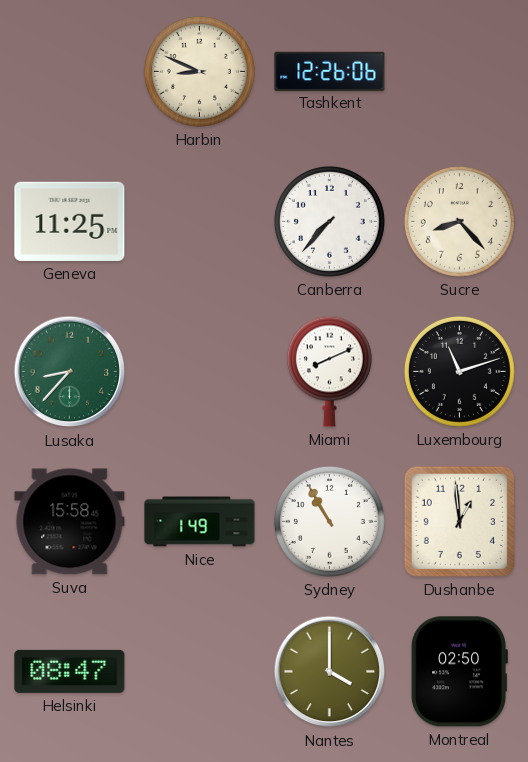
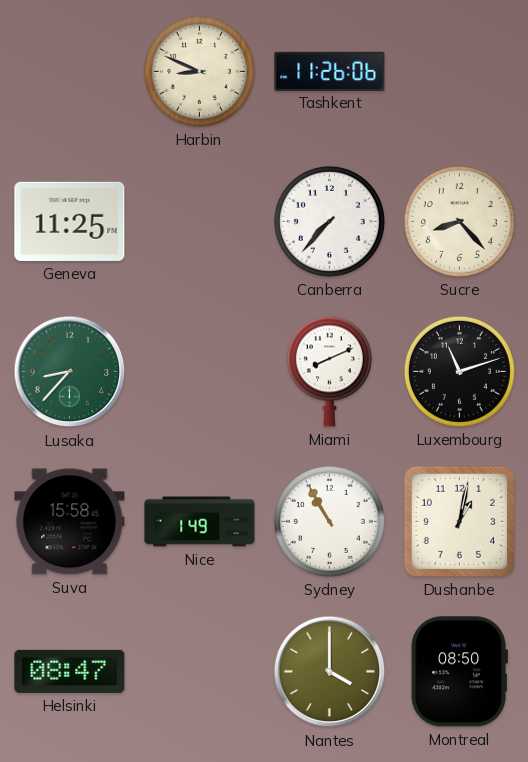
Tashkent: 12:26 -> 11:26
Dushanbe: 12:59 -> 1:02
Montreal: 02:50 -> 08:50
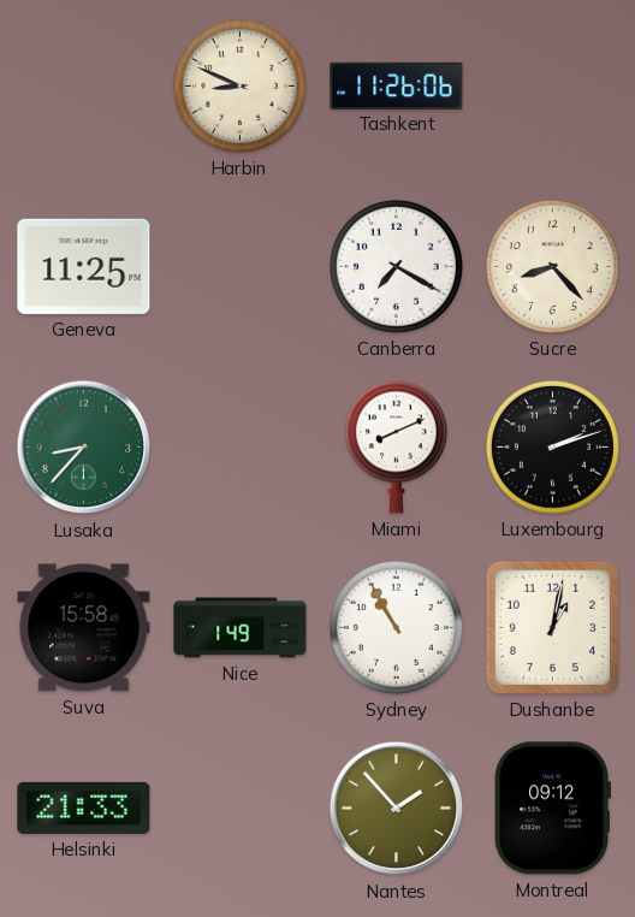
Canberra: 7:37 -> 7:20
Luxembourg: 11:12 -> 2:12
Helsinki: 08:47 -> 21:33
Nantes: 4:00 -> 1:53
Montreal: 08:50 -> 09:12
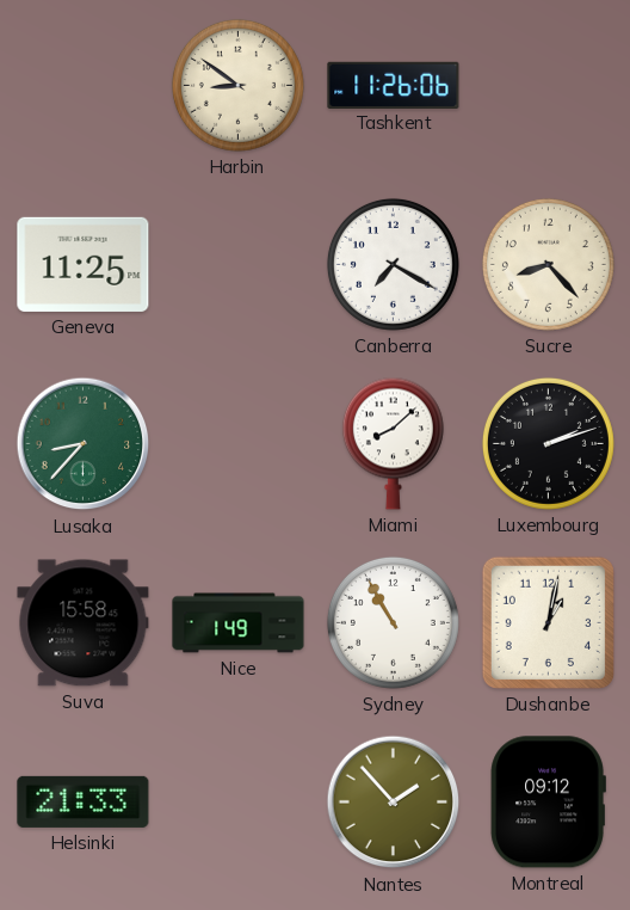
Harbin: 8:49 -> 8:51
Miami: 8:11 -> 8:08
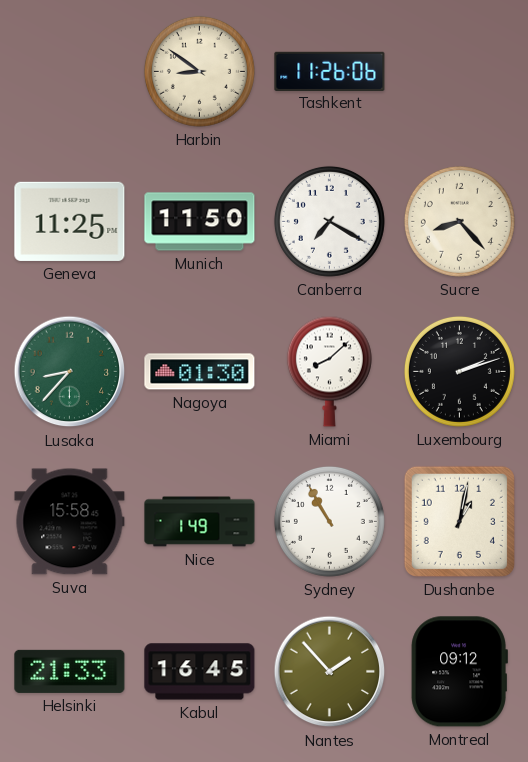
Munich: none -> 11:50
Nagoya: none -> 01:30
Kabul: none -> 16:45
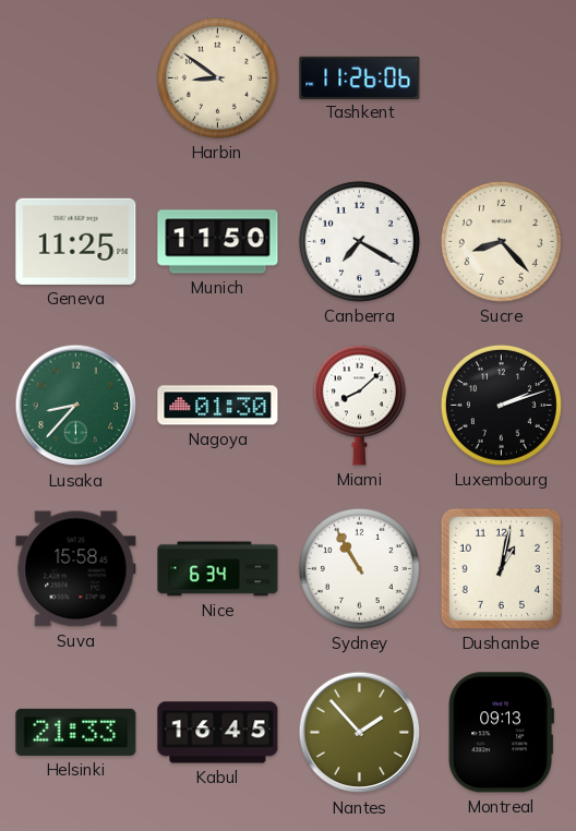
Nice: 1:49 -> 6:34
Montreal: 09:12 -> 09:13
